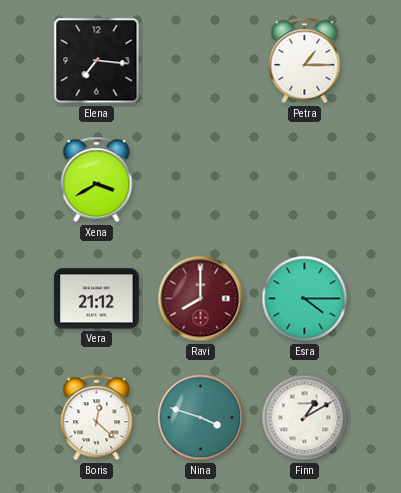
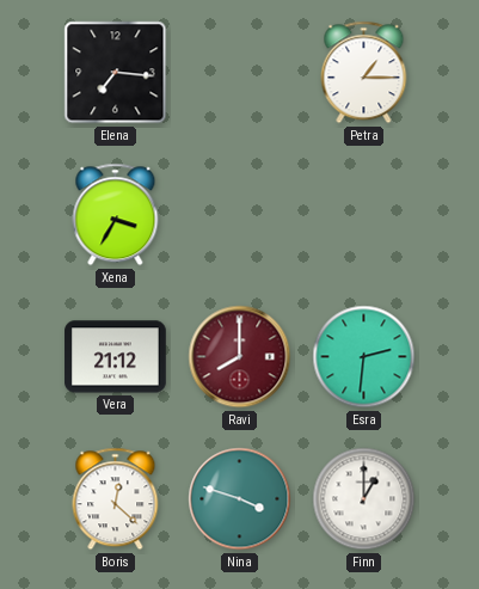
Xena: 3:40 -> 3:35
Esra: 4:15 -> 2:31
Finn: 1:10 -> 1:00
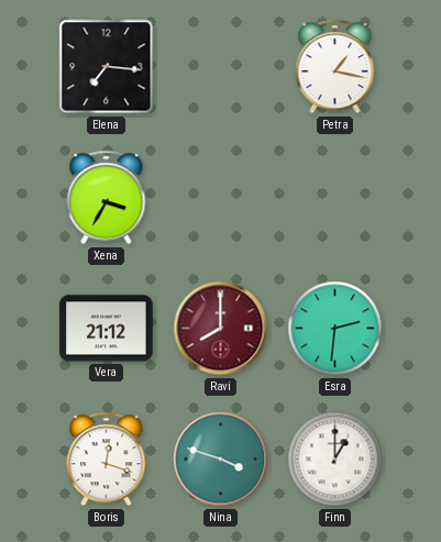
Petra: 1:15 -> 1:17
Boris: 12:22 -> 12:18
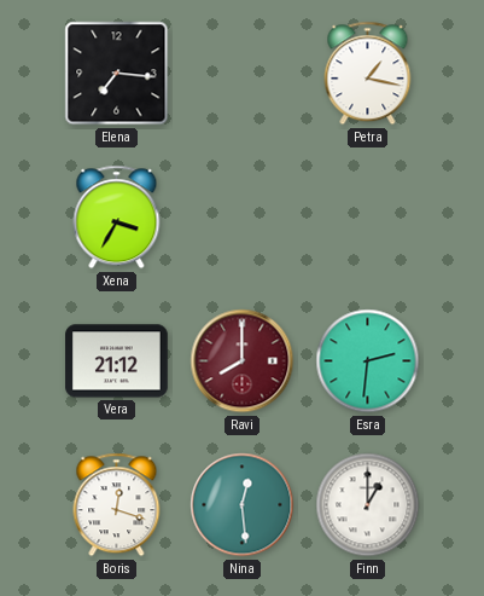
Nina: 3:48 -> 12:29
